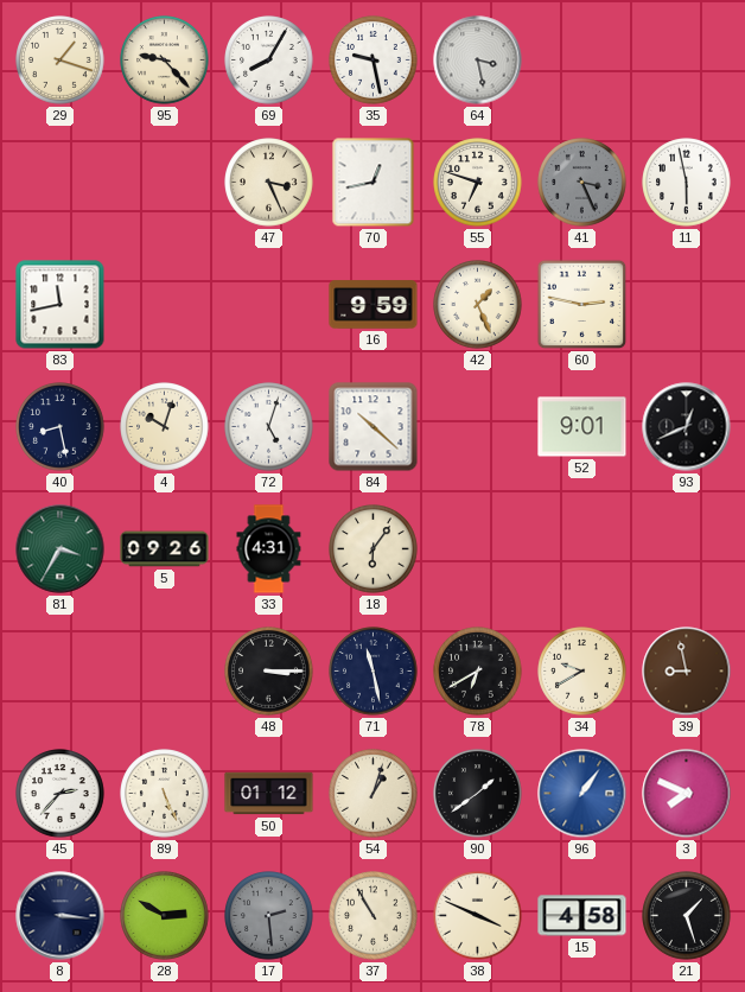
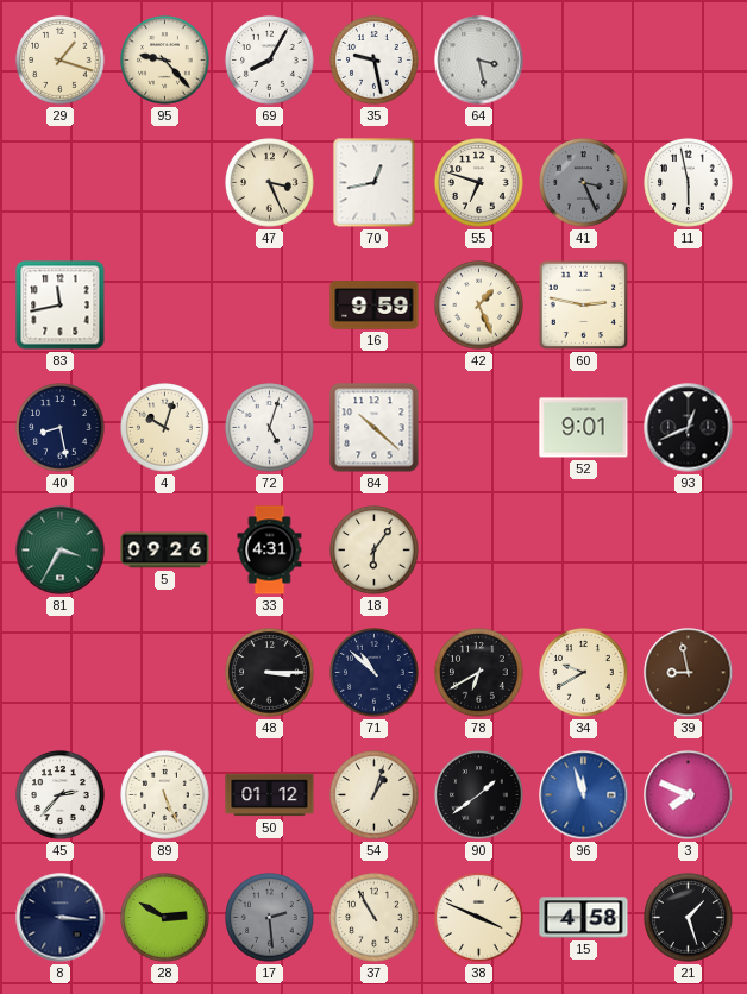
71: 11:28 -> 10:52
96: 1:06 -> 11:57
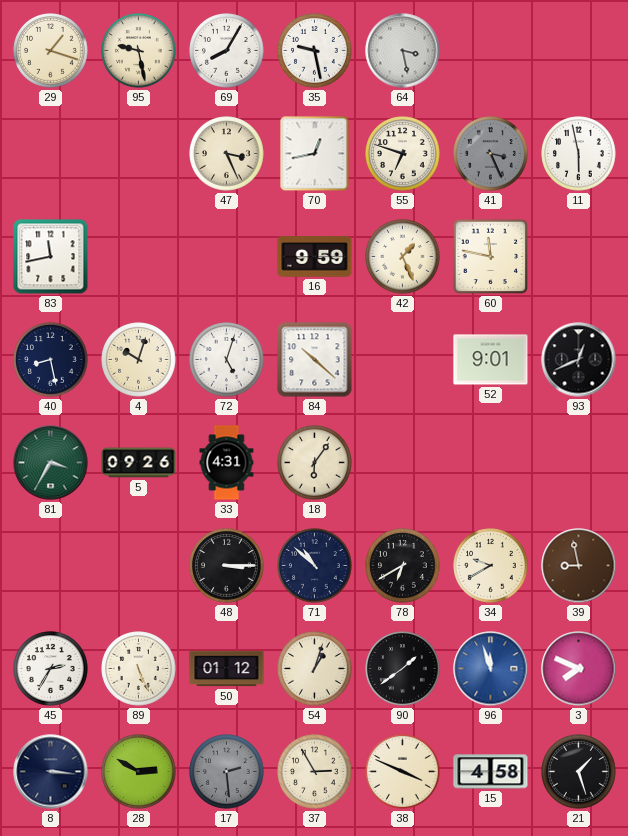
95: 9:23 -> 9:28
60: 2:47 -> 11:47
45: 2:37 -> 2:35
37: 10:55 -> 2:55
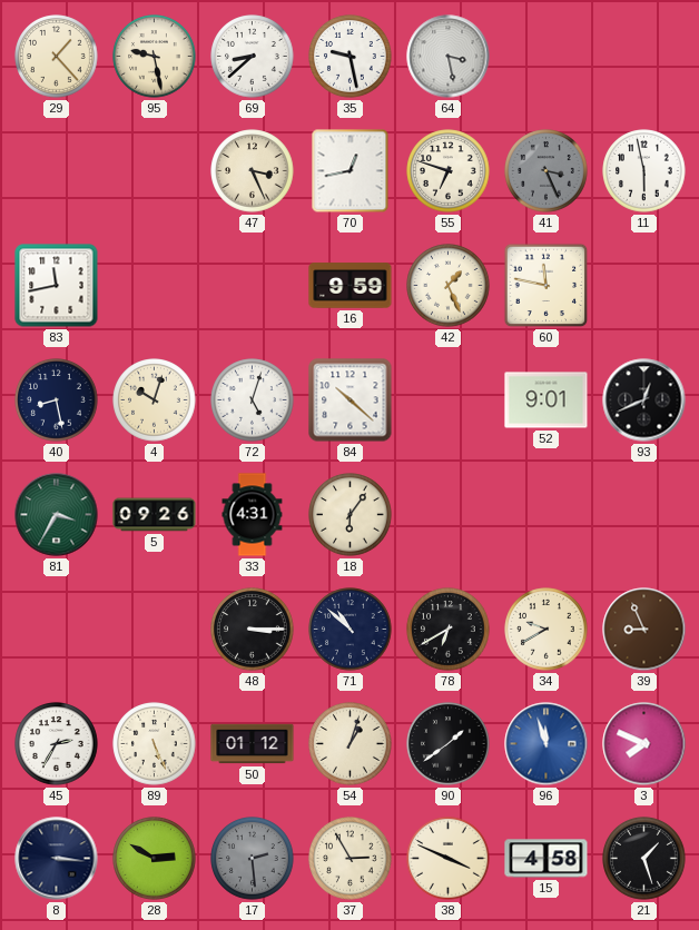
29: 1:18 -> 1:23
69: 8:05 -> 8:38
39: 8:58 -> 8:56
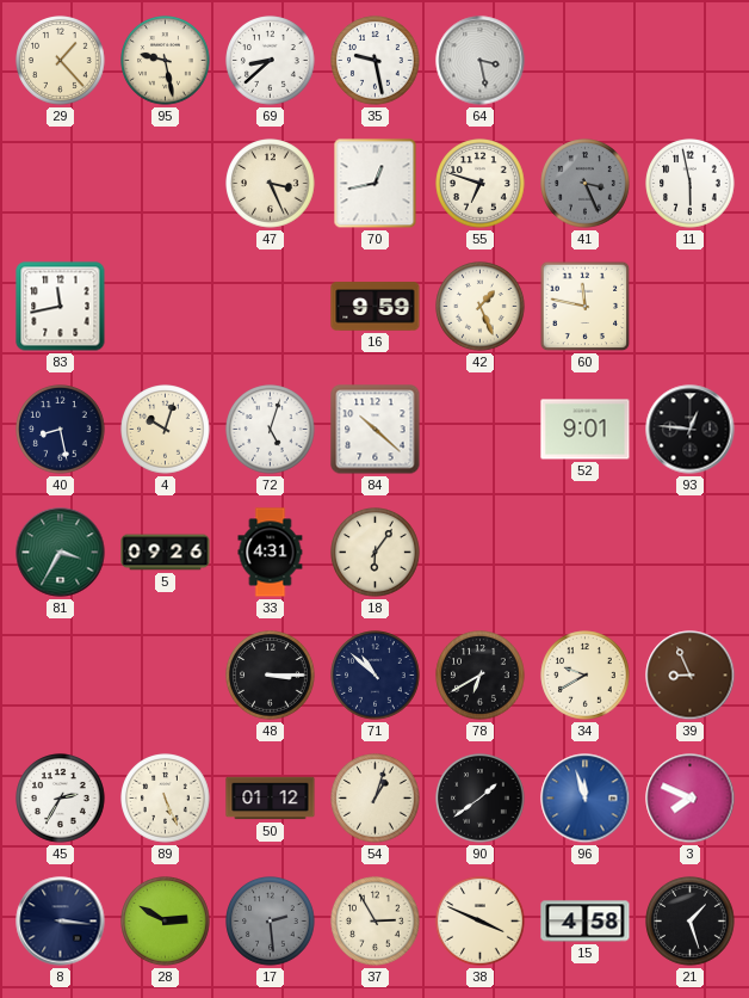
93: 12:41 -> 12:46
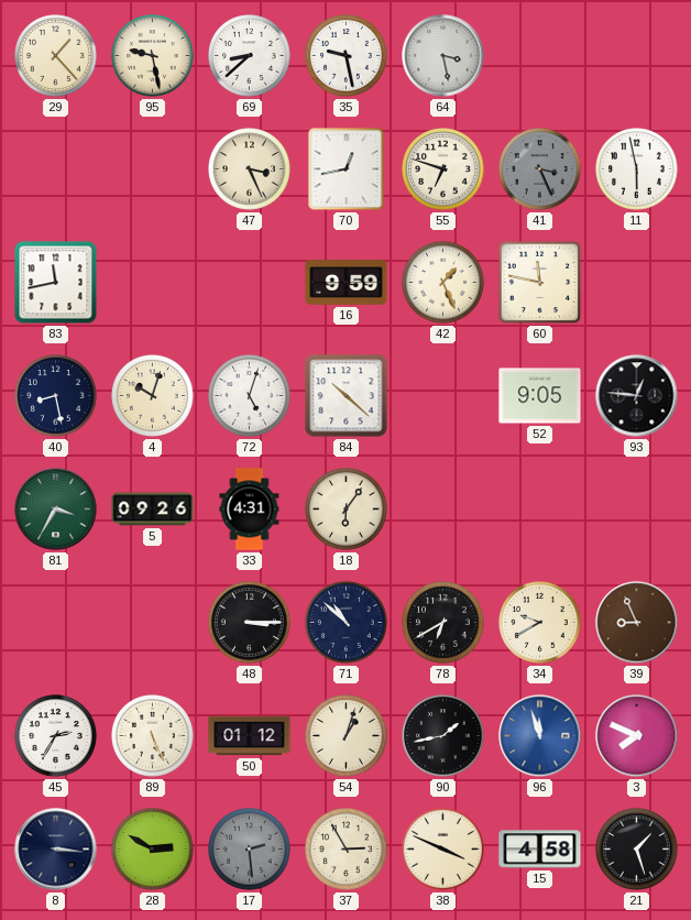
52: 9:01 -> 9:05
90: 1:39 -> 1:43
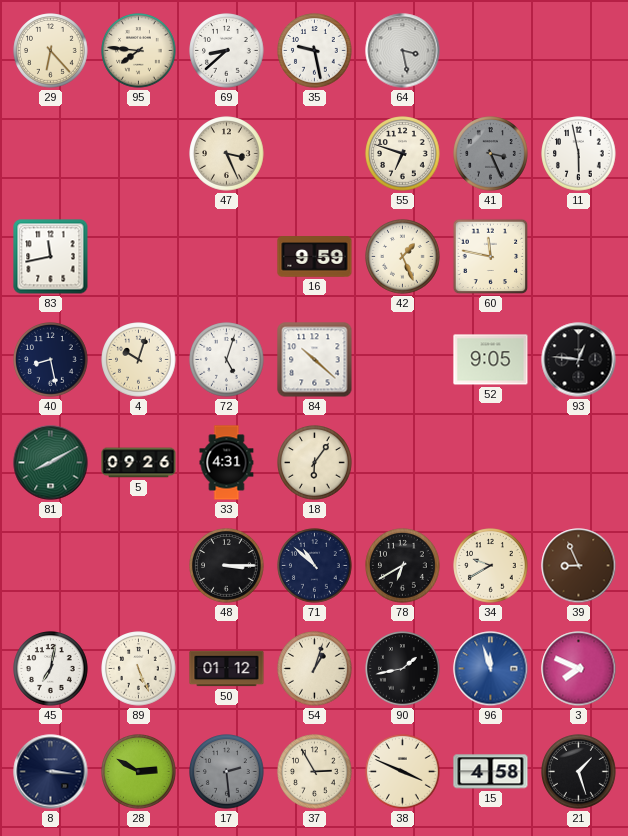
29: 1:23 -> 6:23
95: 9:28 -> 7:46
70: 12:43 -> none
81: 3:35 -> 8:10
45: 2:35 -> 7:02
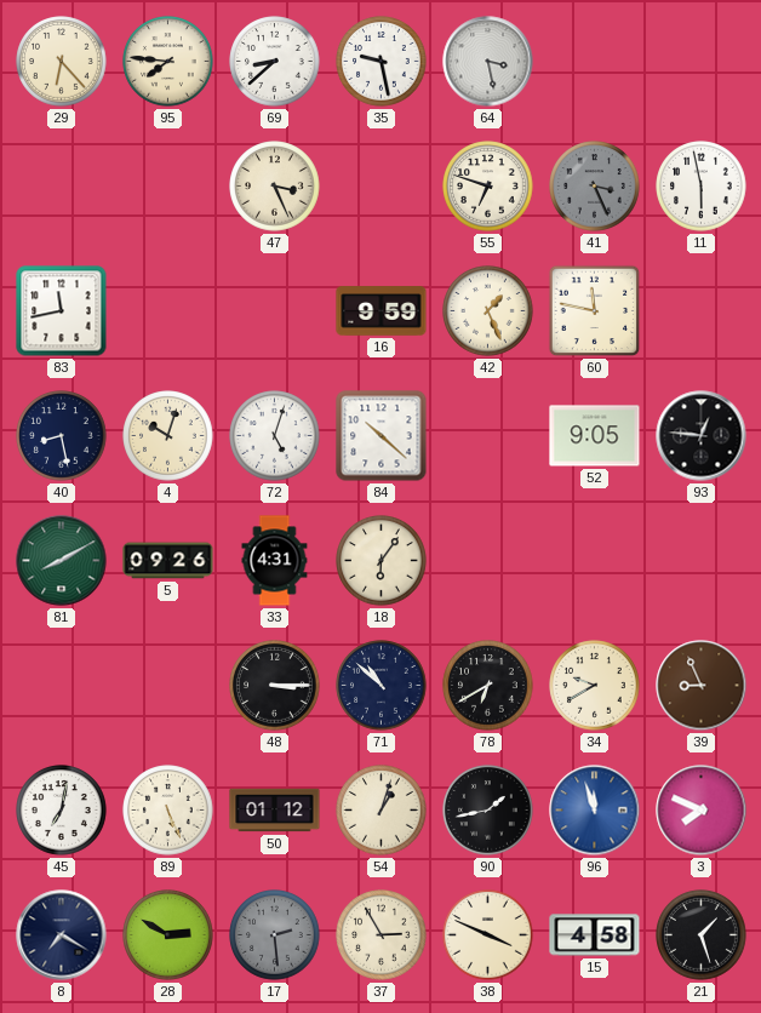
8: 3:16 -> 7:20
